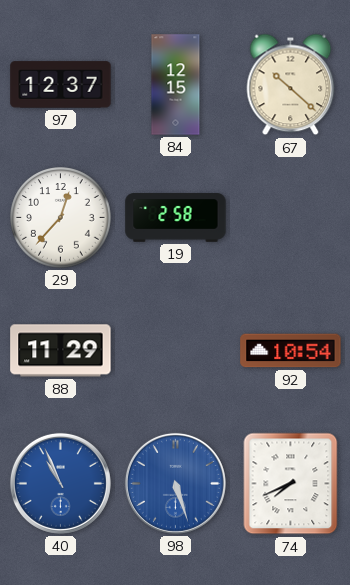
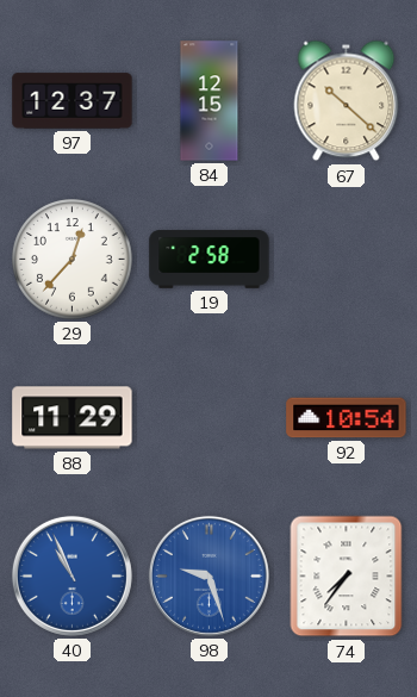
98: 5:27 -> 9:27
74: 7:41 -> 7:36
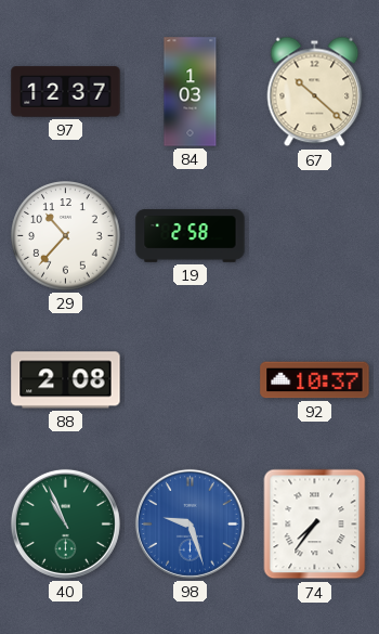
84: 12:15 -> 1:03
29: 12:37 -> 10:37
88: 11:29 -> 2:08
92: 10:54 -> 10:37
40 dial: blue -> green
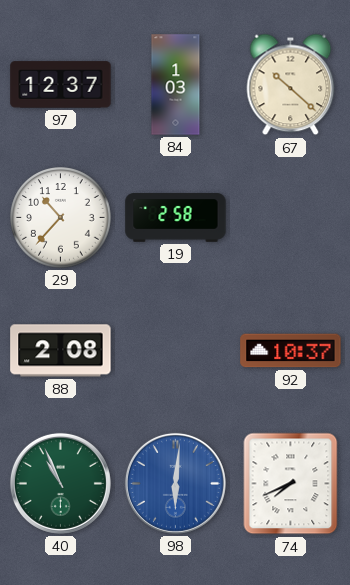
98: 9:27 -> 6:01
74: 7:36 -> 7:41
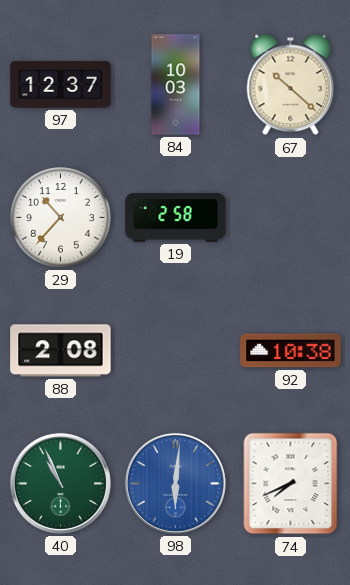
84: 1:03 -> 10:03
92: 10:37 -> 10:38
